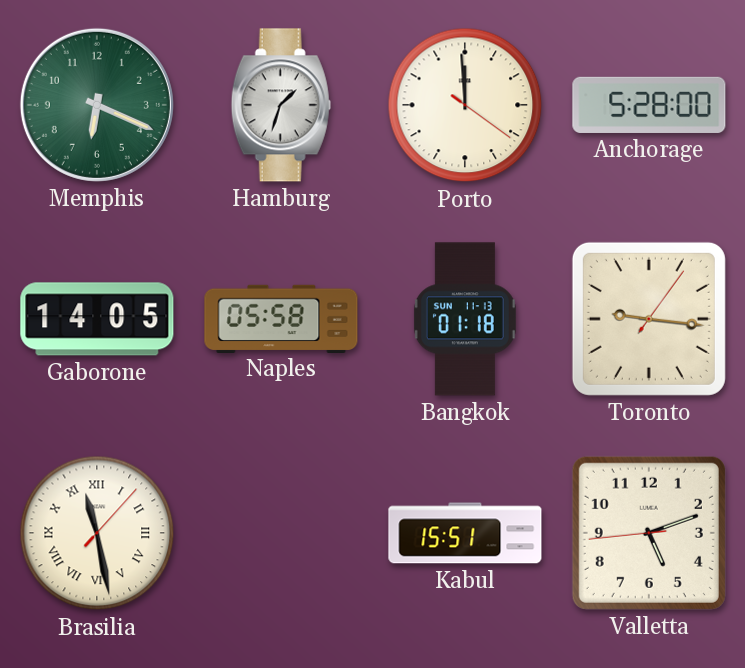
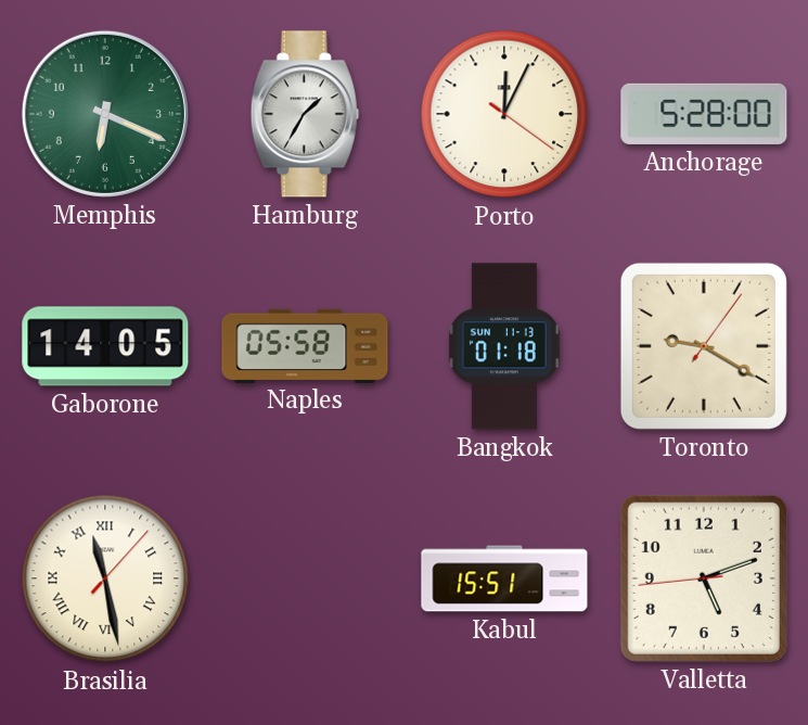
Hamburg: 1:33 -> 1:35
Porto: 11:59 -> 12:04
Toronto: 9:16 -> 9:20
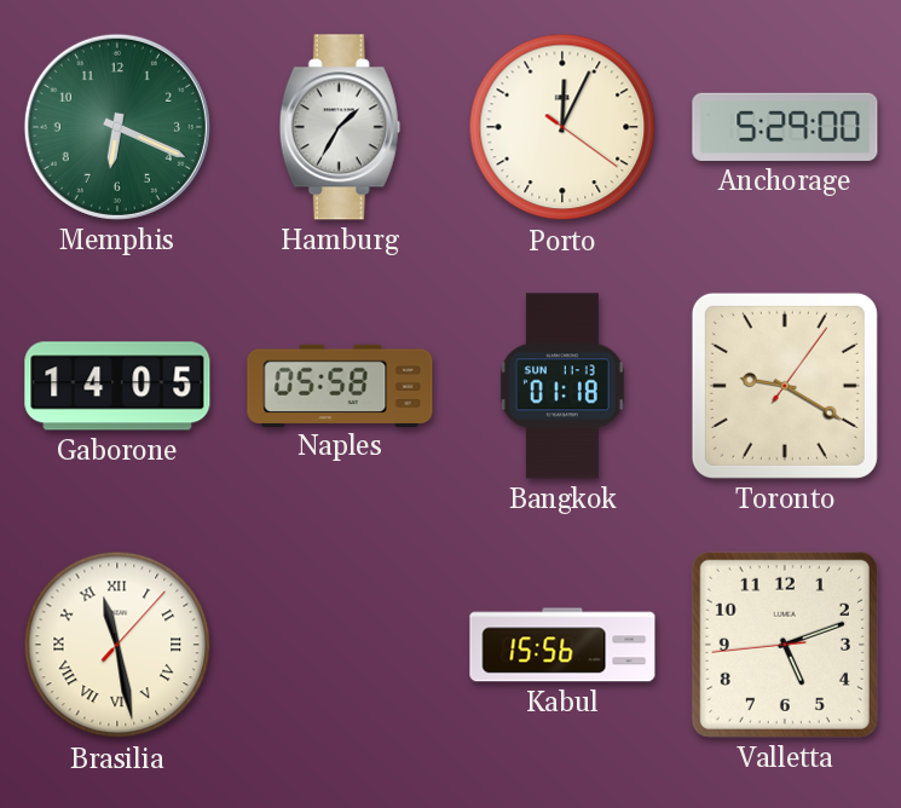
Anchorage: 5:28 -> 5:29
Kabul: 15:51 -> 15:56
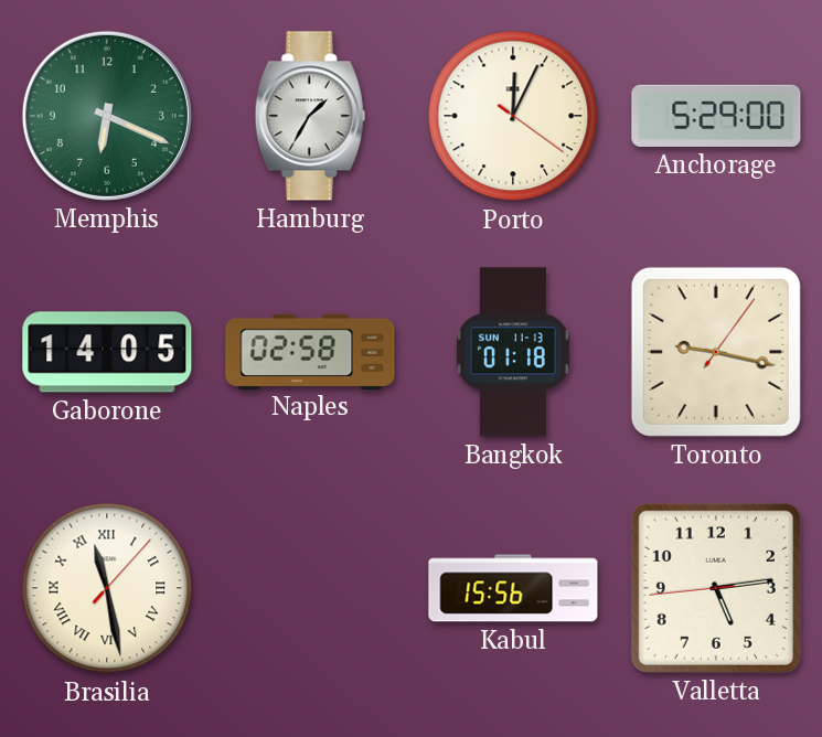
Naples: 05:58 -> 02:58
Toronto: 9:20 -> 9:17
Valletta: 5:11 -> 5:13
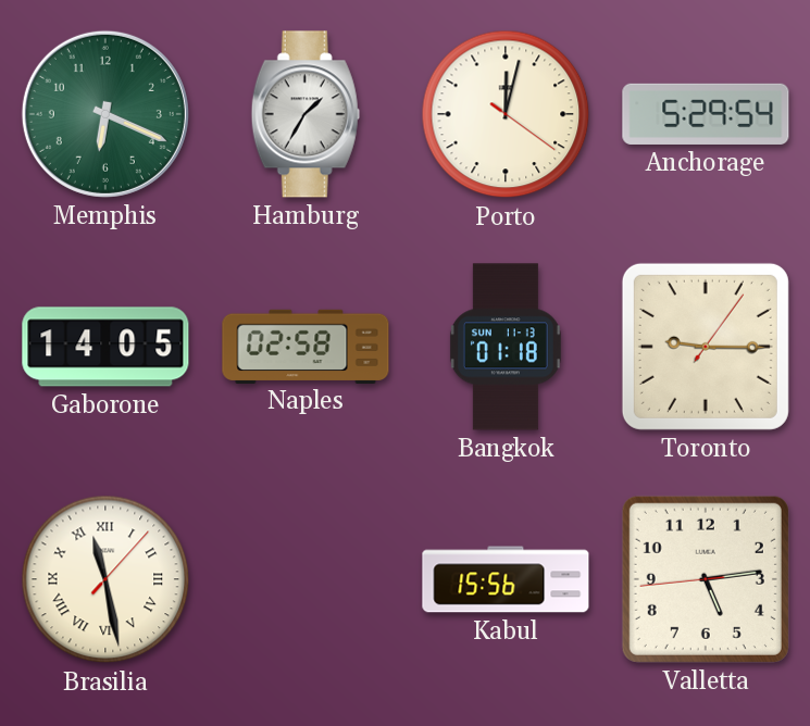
Porto: 12:04 -> 12:02
Anchorage: 5:29:00 -> 5:29:54
Toronto: 9:17 -> 9:15
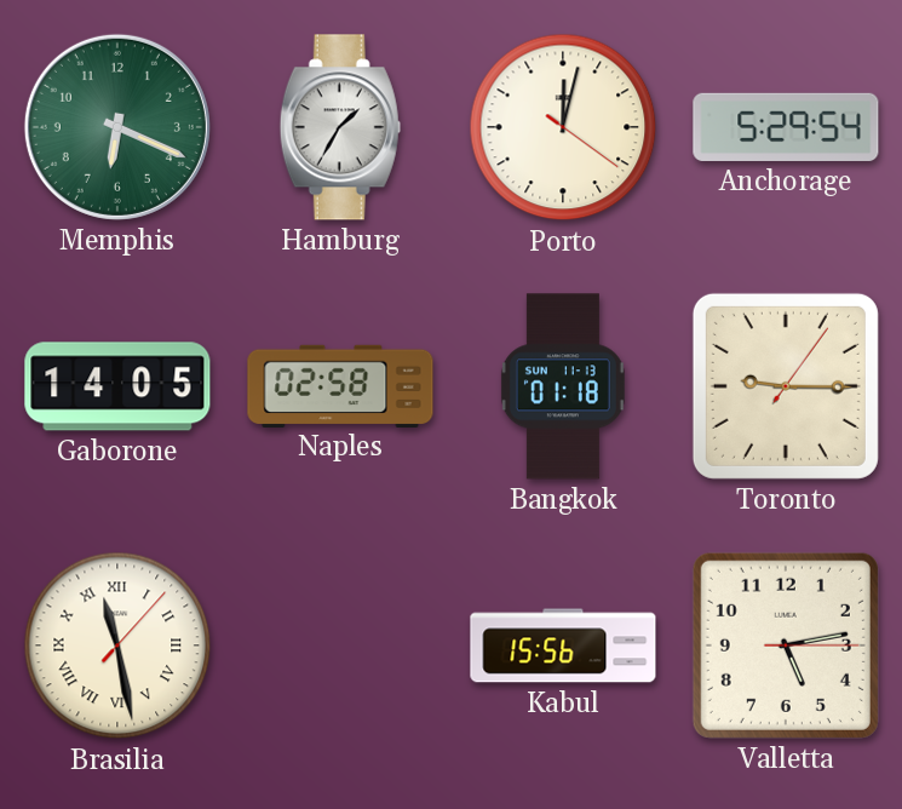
Valletta: 5:13:44 -> 5:13:15
